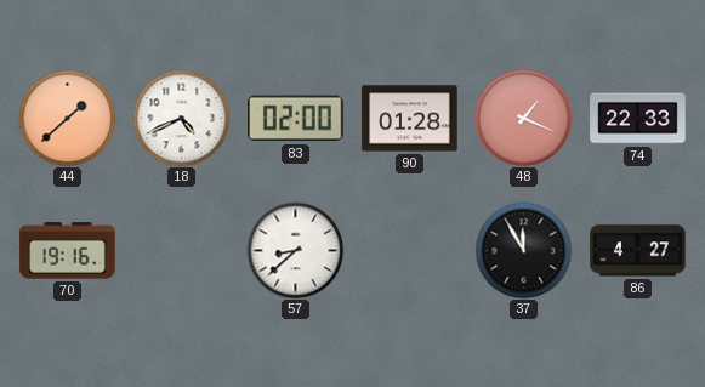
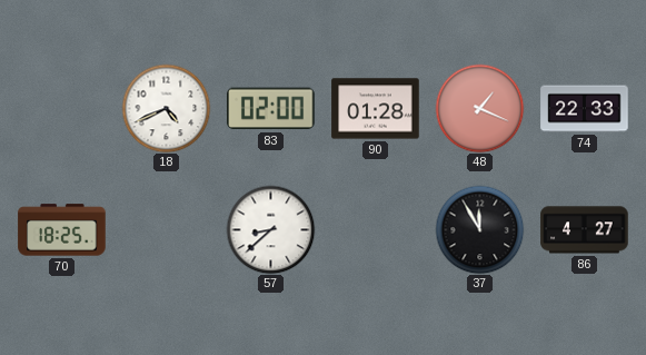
44: 1:38 -> none
70: 19:16 -> 18:25
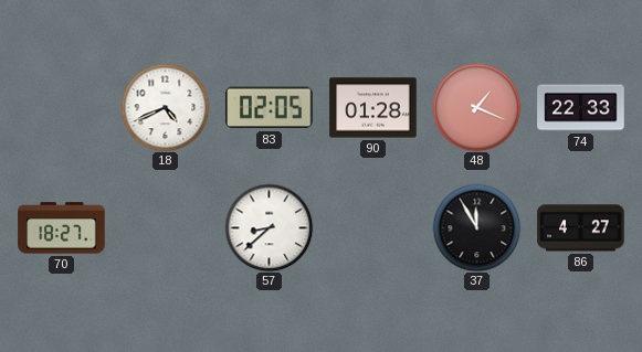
83: 02:00 -> 02:05
70: 18:25 -> 18:27
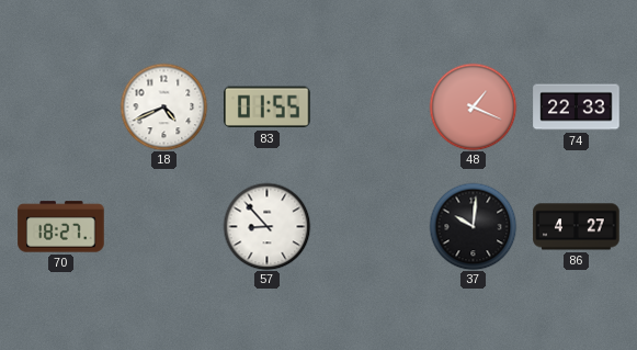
83: 02:05 -> 01:55
90: 01:28 -> none
57: 8:38 -> 8:53
37: 11:55 -> 10:01
